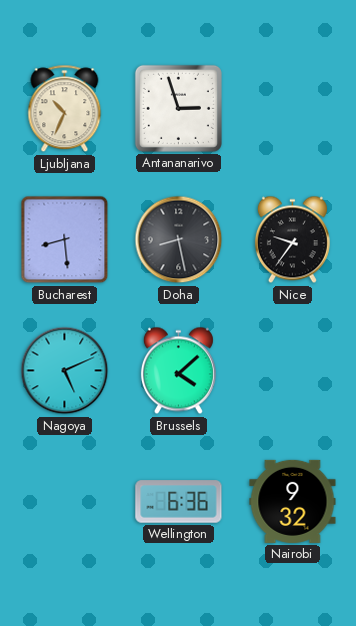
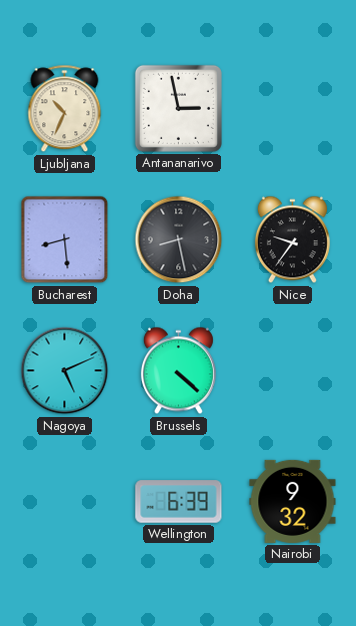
Antananarivo: 2:57 -> 2:58
Brussels: 4:08 -> 4:22
Wellington: 6:36 -> 6:39
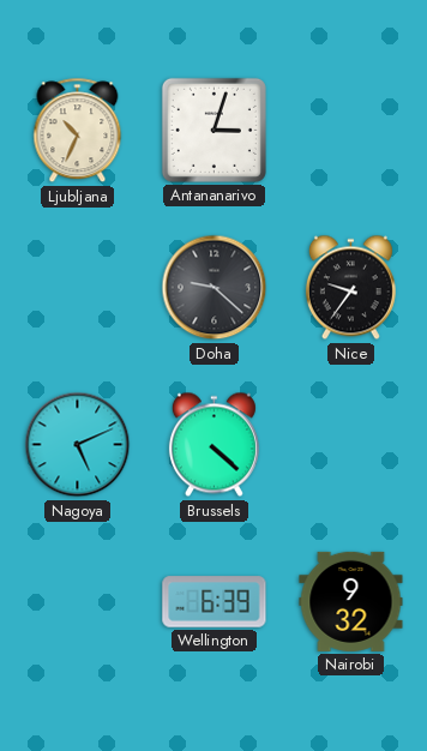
Antananarivo: 2:58 -> 3:03
Bucharest: 8:29 -> none
Doha: 8:28 -> 9:22
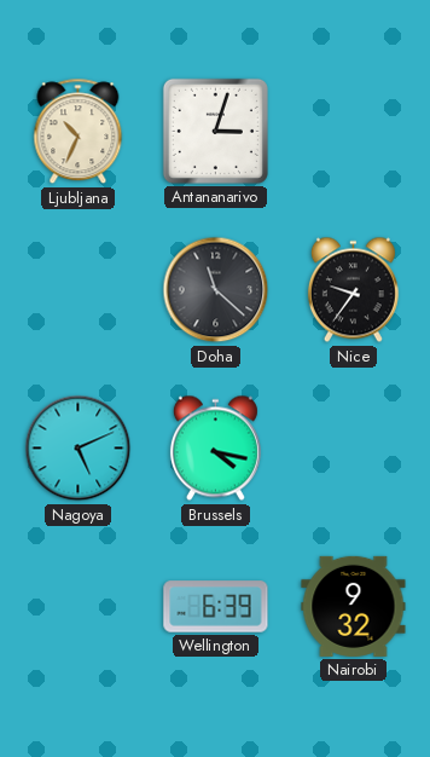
Doha: 9:22 -> 11:22
Brussels: 4:22 -> 4:17
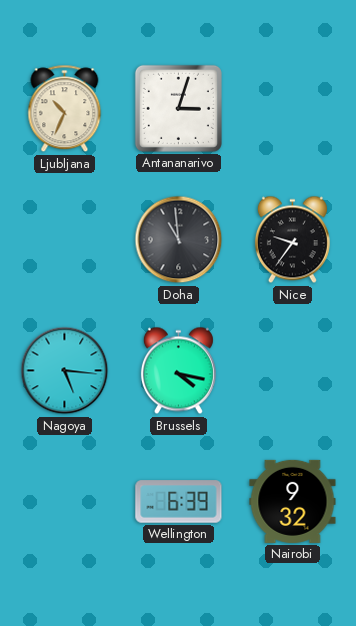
Doha: 11:22 -> 10:59
Nagoya: 5:11 -> 5:16
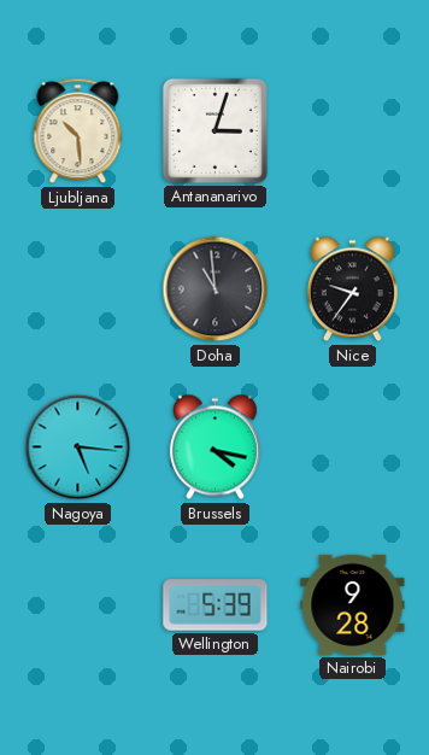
Ljubljana: 10:34 -> 10:29
Wellington: 6:39 -> 5:39
Nairobi: 9:32 -> 9:28
